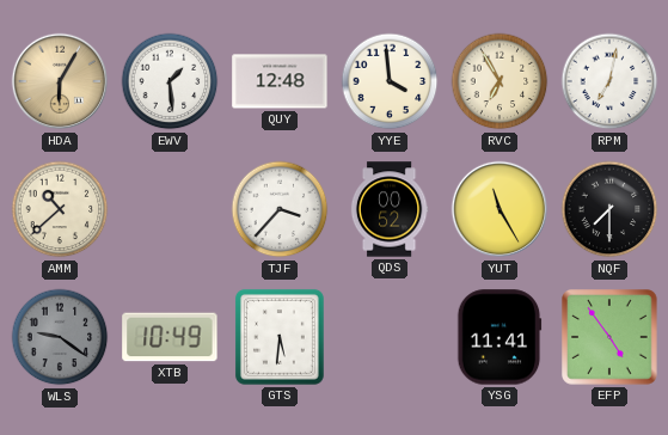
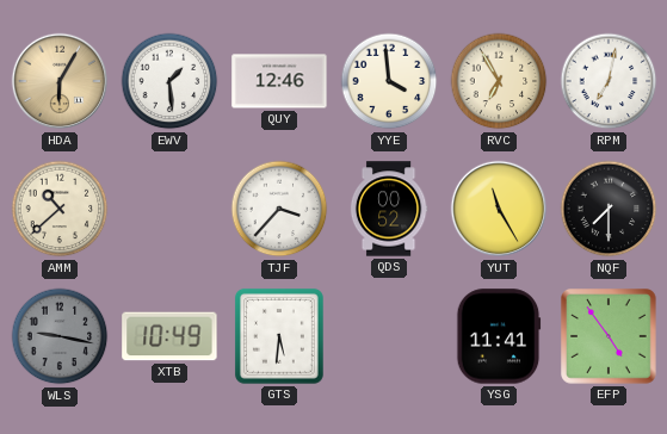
QUY: 12:48 -> 12:46
WLS: 9:21 -> 9:17
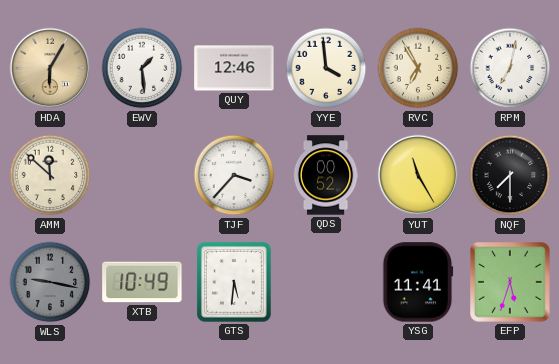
AMM: 10:38 -> 11:52
EFP: 4:54 -> 5:33
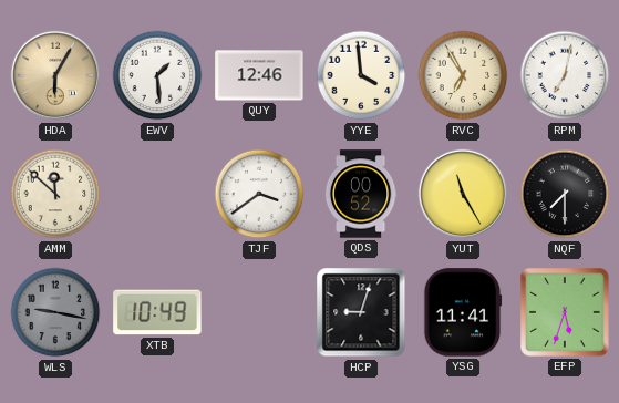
TJF: 3:37 -> 3:39
GTS: 5:31 -> none
HCP: none -> 9:03
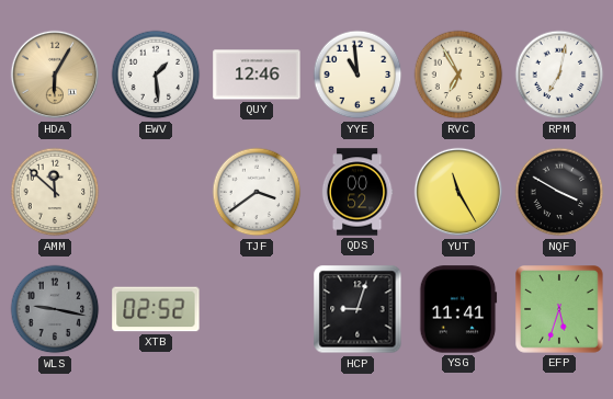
YYE: 3:59 -> 10:59
NQF: 7:30 -> 3:50
XTB: 10:49 -> 02:52
